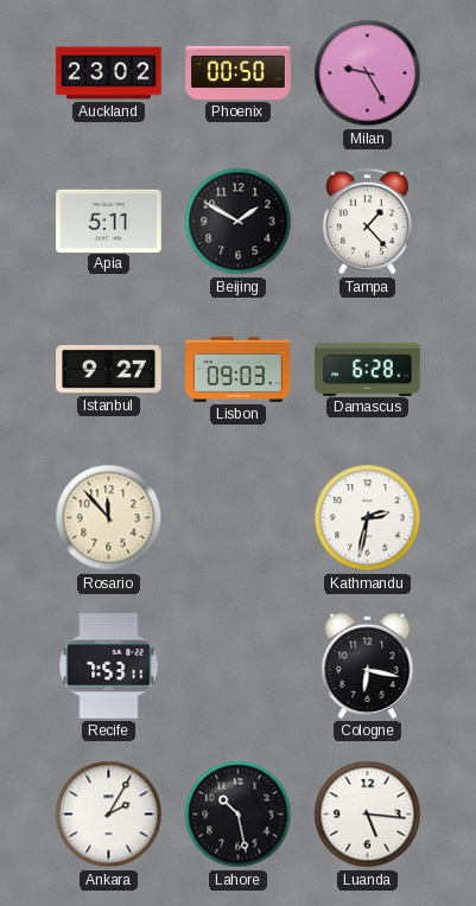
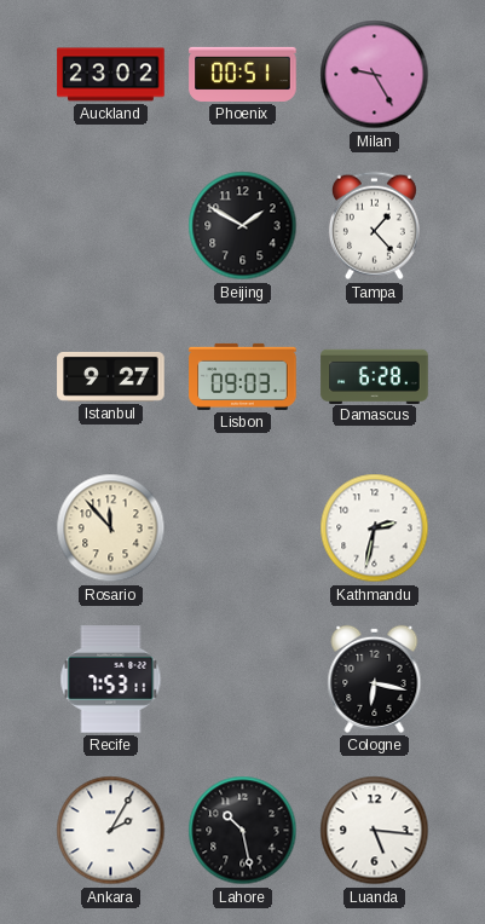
Phoenix: 00:50 -> 00:51
Apia: 5:11 -> none
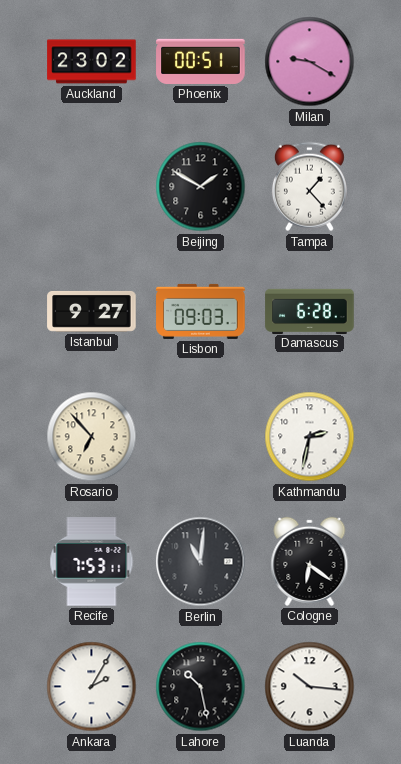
Milan: 9:25 -> 9:20
Rosario: 11:53 -> 6:53
Berlin: none -> 11:01
Cologne: 6:17 -> 6:21
Luanda: 5:16 -> 10:16
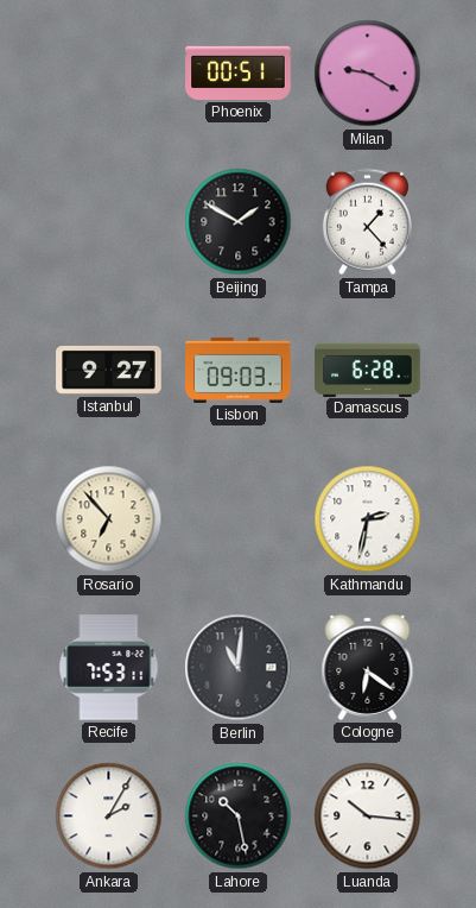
Auckland: 23:02 -> none
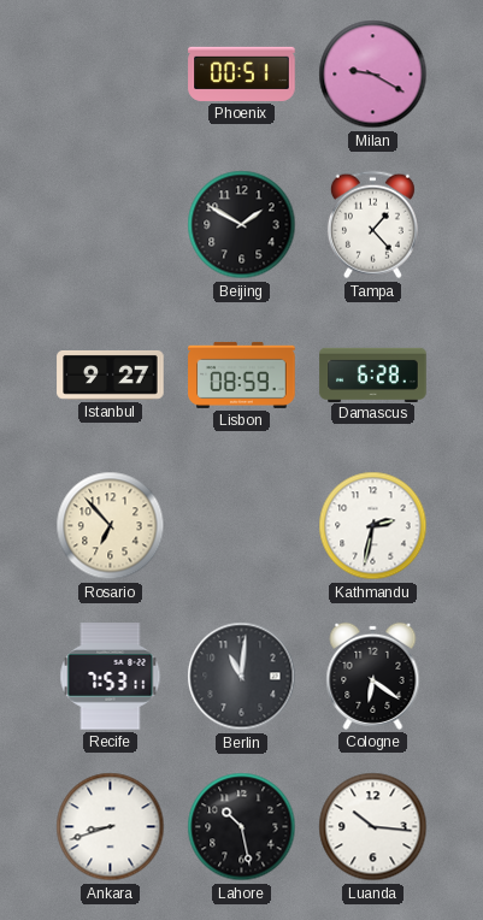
Lisbon: 09:03 -> 08:59
Ankara: 2:05 -> 8:42
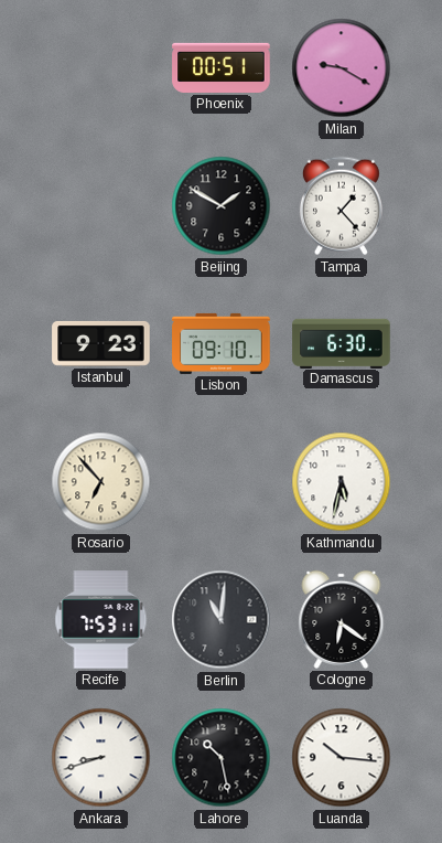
Istanbul: 9:27 -> 9:23
Lisbon: 08:59 -> 09:10
Damascus: 6:28 -> 6:30
Kathmandu: 2:32 -> 5:32
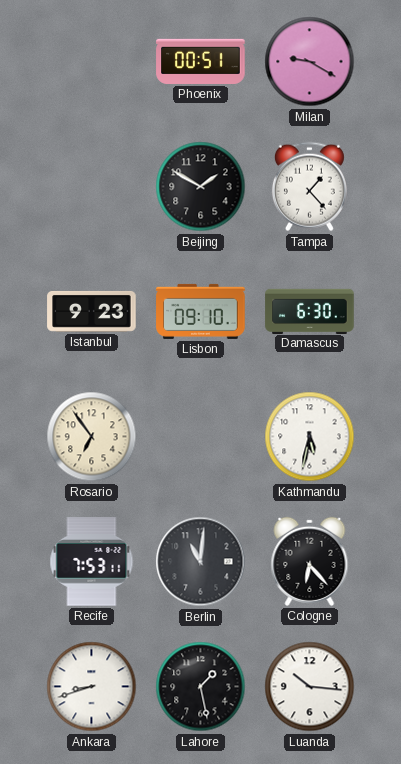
Rosario: 6:53 -> 6:54
Cologne: 6:21 -> 6:23
Lahore: 10:28 -> 1:28
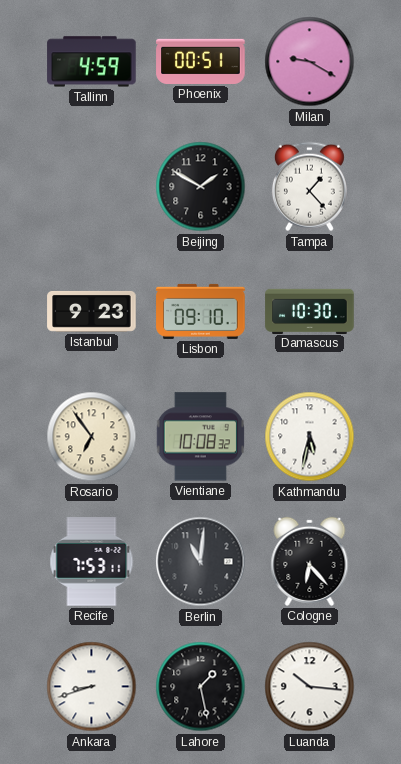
Tallinn: none -> 4:59
Damascus: 6:30 -> 10:30
Vientiane: none -> 10:08
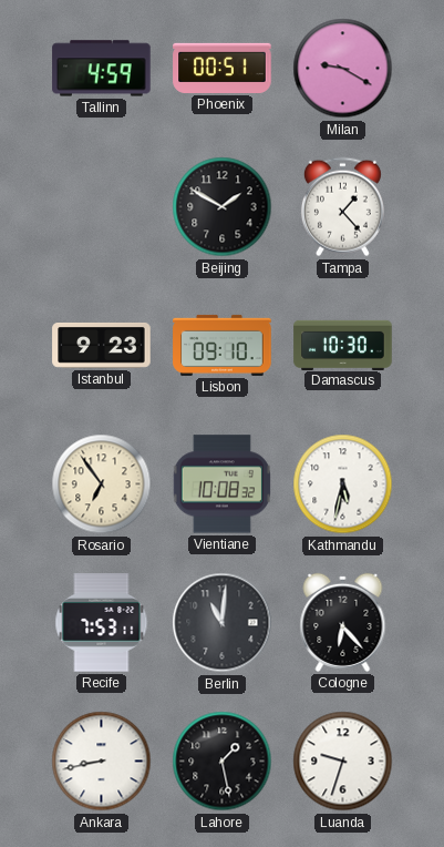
Ankara: 8:42 -> 8:43
Luanda: 10:16 -> 9:33
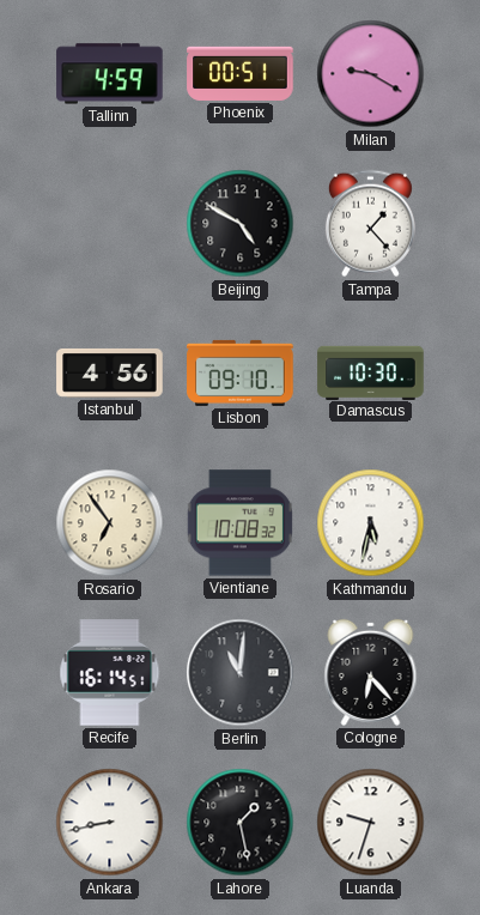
Beijing: 1:50 -> 4:50
Istanbul: 9:23 -> 4:56
Recife: 7:53 -> 16:14
